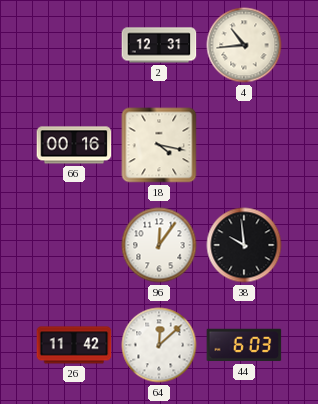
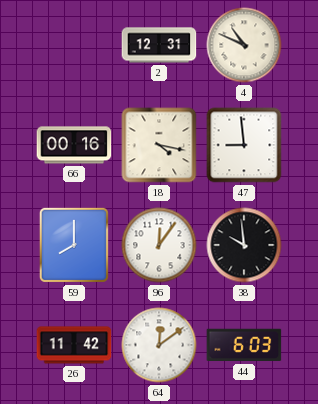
4: 10:44 -> 10:49
47: none -> 8:59
59: none -> 8:00
64: 12:08 -> 12:09
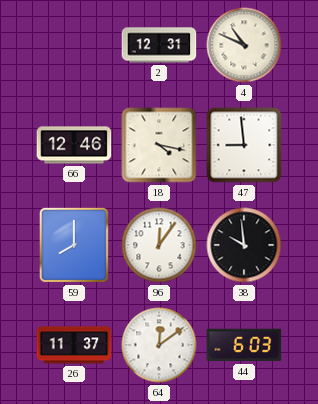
66: 00:16 -> 12:46
26: 11:42 -> 11:37
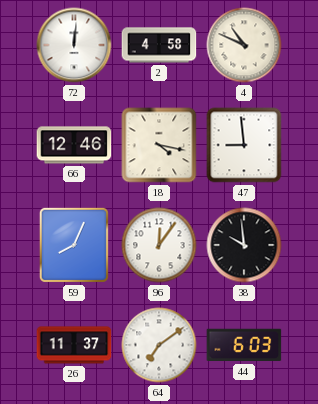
72: none -> 12:01
2: 12:31 -> 4:58
59: 8:00 -> 8:04
64: 12:09 -> 7:09
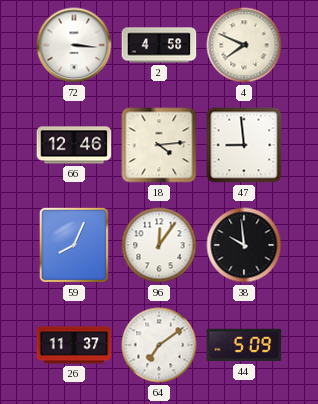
72: 12:01 -> 3:16
4: 10:49 -> 7:49
18: 4:17 -> 4:14
44: 6:03 -> 5:09
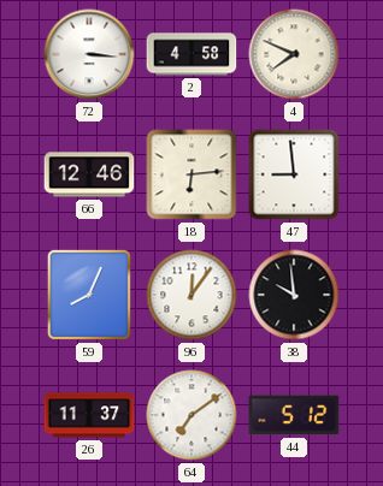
18: 4:14 -> 6:14
44: 5:09 -> 5:12
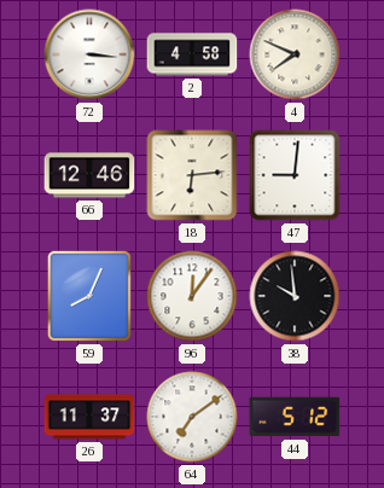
47: 8:59 -> 9:01
